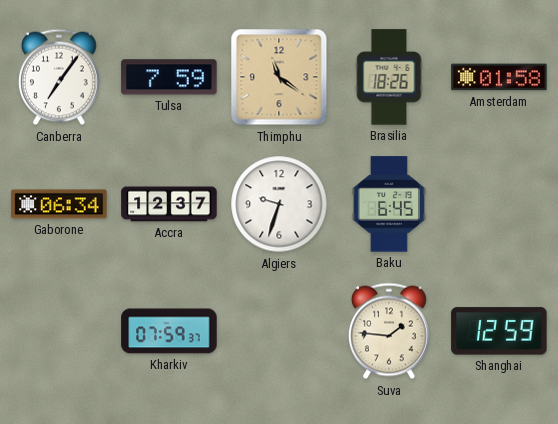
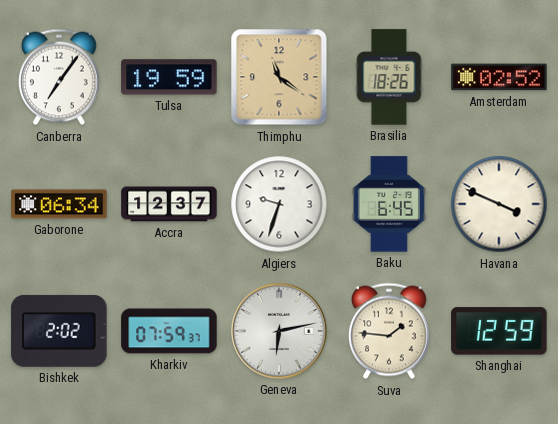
Tulsa: 7:59 -> 19:59
Amsterdam: 01:58 -> 02:52
Havana: none -> 3:49
Bishkek: none -> 2:02
Geneva: none -> 6:13
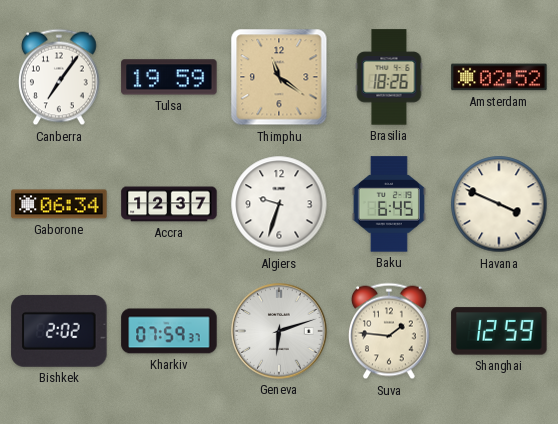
Geneva: 6:13 -> 6:12
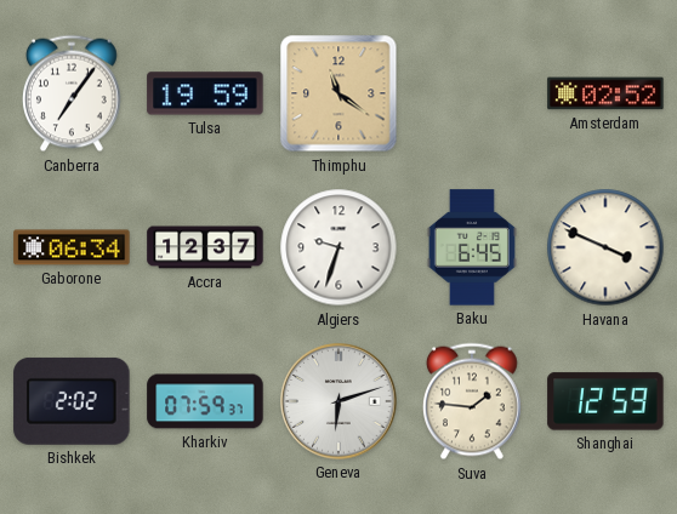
Brasilia: 18:26 -> none
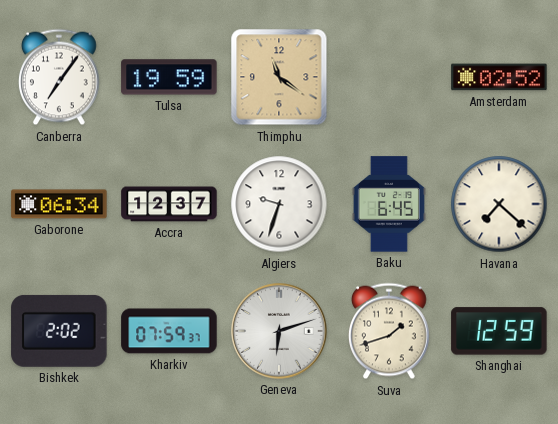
Havana: 3:49 -> 7:22
Suva: 1:46 -> 1:42
